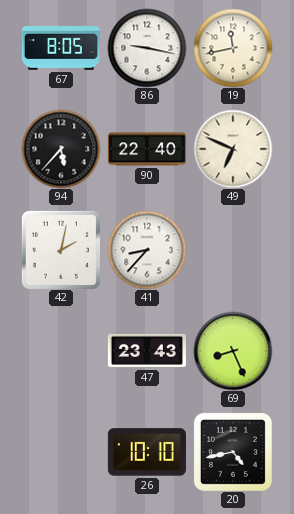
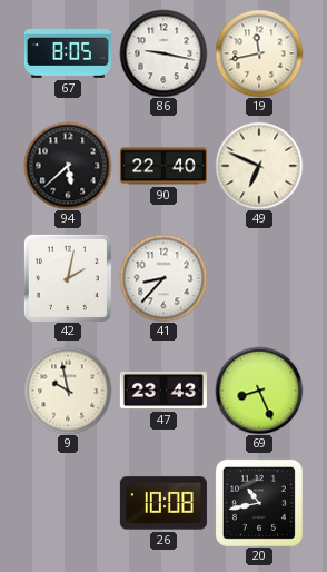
94: 5:37 -> 5:38
9: none -> 9:58
26: 10:10 -> 10:08
20: 4:43 -> 10:43
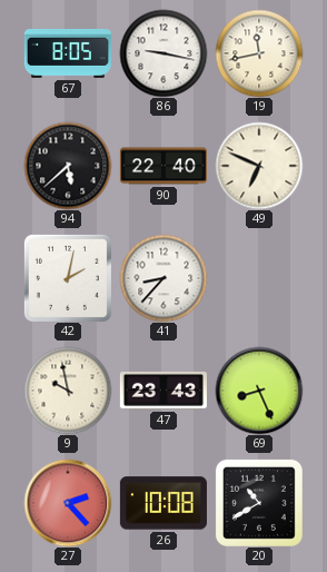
27: none -> 2:23
20: 10:43 -> 10:40
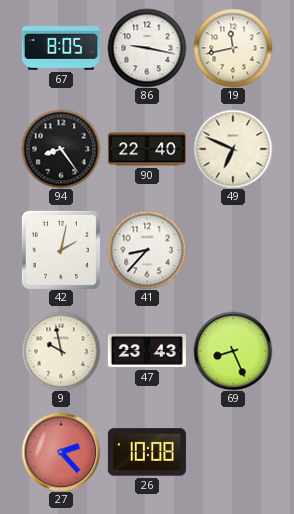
94: 5:38 -> 8:24
20: 10:40 -> none
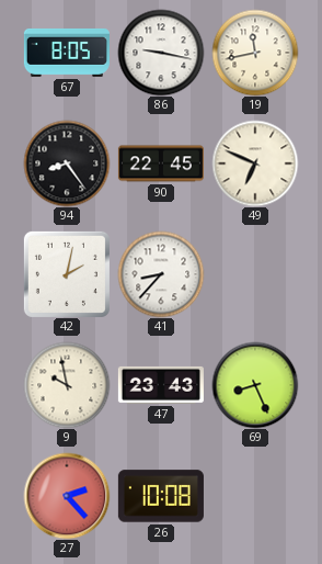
90: 22:40 -> 22:45
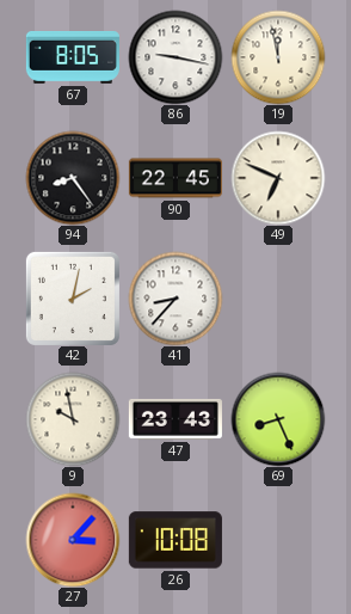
19: 11:43 -> 11:58
27: 2:23 -> 3:07
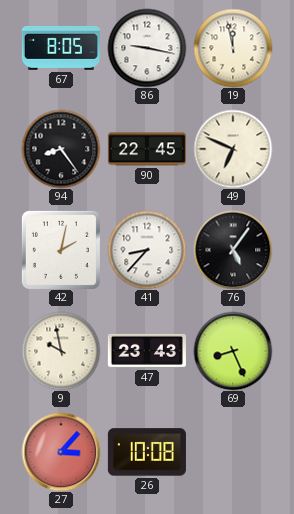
76: none -> 5:06
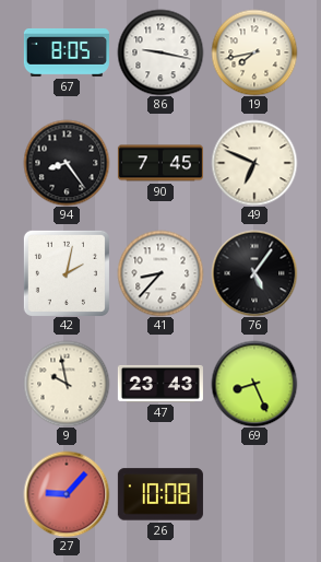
19: 11:58 -> 7:43
90: 22:45 -> 7:45
27: 3:07 -> 9:07
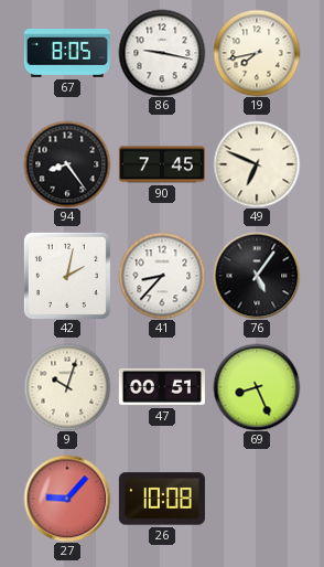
9: 9:58 -> 10:03
47: 23:43 -> 00:51
